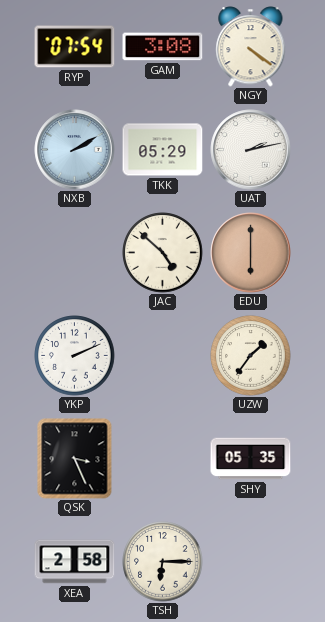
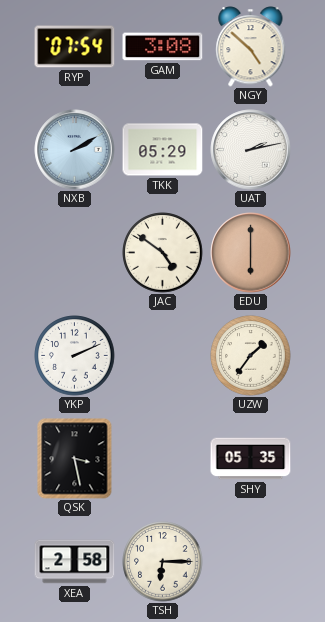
NGY: 4:21 -> 4:52
JAC: 4:52 -> 4:51
QSK: 3:26 -> 3:28
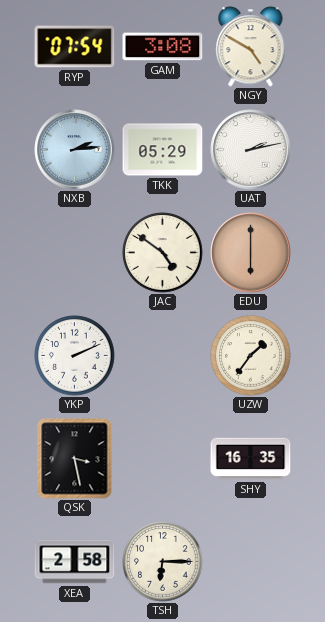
NGY: 4:52 -> 4:50
NXB: 2:10 -> 2:14
SHY: 05:35 -> 16:35
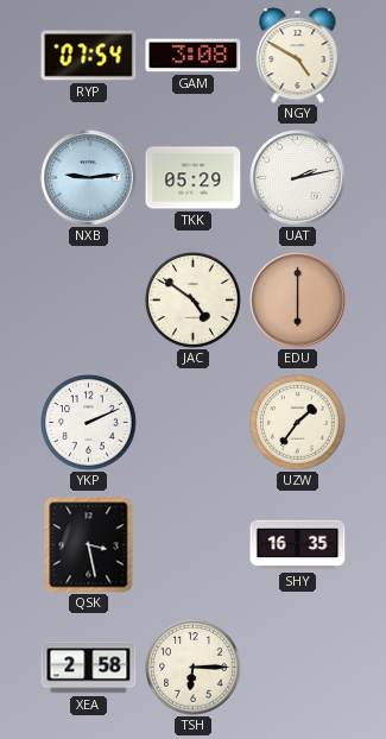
NXB: 2:14 -> 9:14
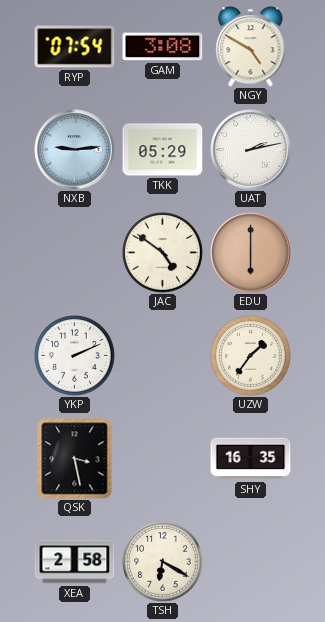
TSH: 6:15 -> 6:20
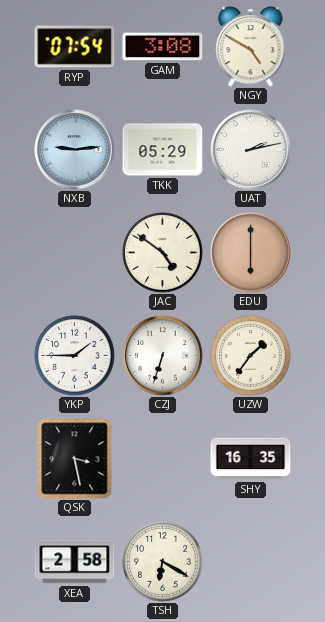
YKP: 2:11 -> 1:45
CZJ: none -> 6:33
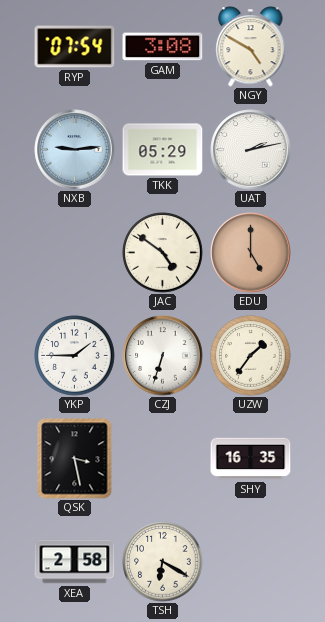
EDU: 6:00 -> 5:00
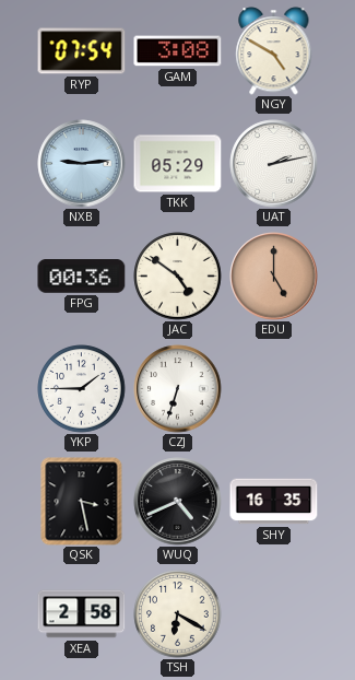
FPG: none -> 00:36
UZW: 1:36 -> none
WUQ: none -> 4:41
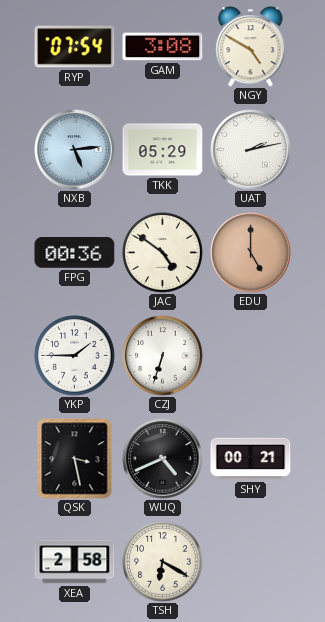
NXB: 9:14 -> 5:14
SHY: 16:35 -> 00:21
